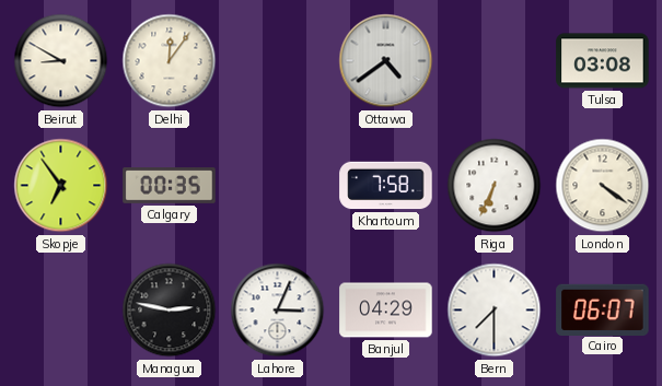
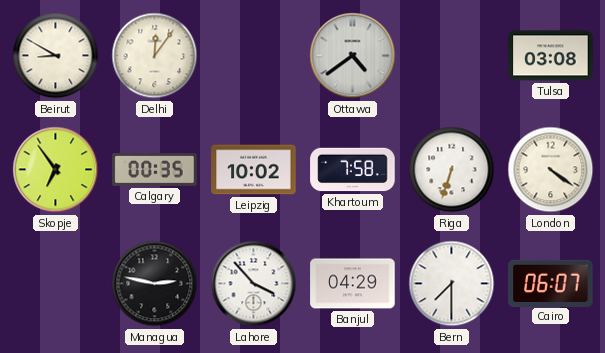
Leipzig: none -> 10:02
Riga: 6:34 -> 6:33
Lahore: 3:04 -> 3:53
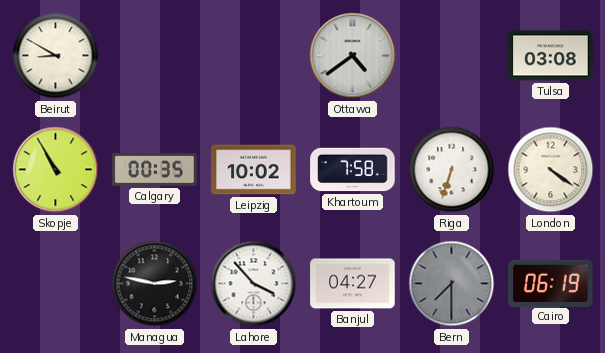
Delhi: 12:06 -> none
Skopje: 6:54 -> 10:55
Banjul: 04:29 -> 04:27
Bern dial: white -> grey
Cairo: 06:07 -> 06:19
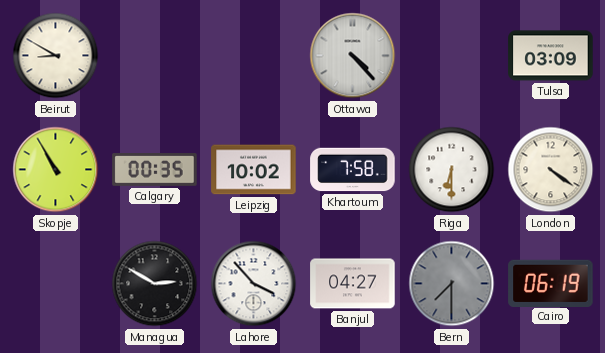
Ottawa: 4:39 -> 4:23
Tulsa: 03:08 -> 03:09
Riga: 6:33 -> 6:30
Managua: 2:47 -> 2:50
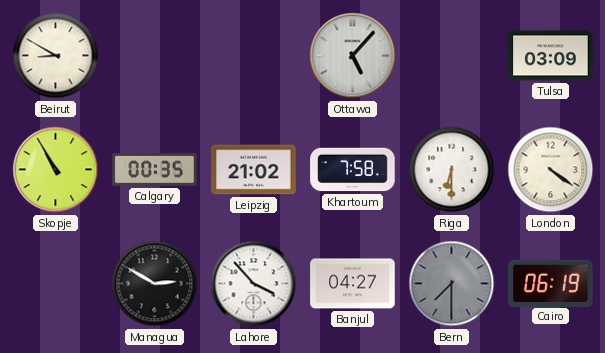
Ottawa: 4:23 -> 5:07
Leipzig: 10:02 -> 21:02
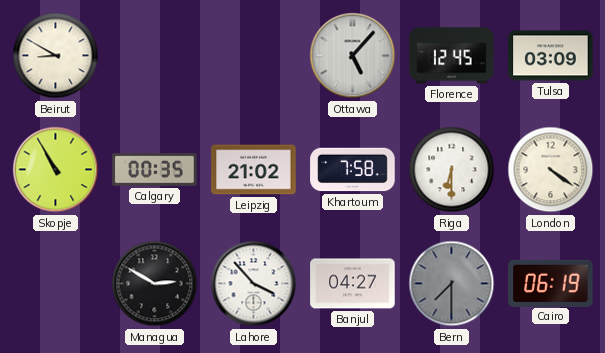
Florence: none -> 12:45
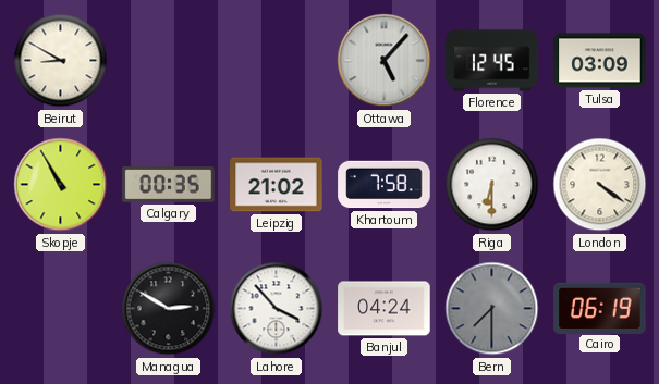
Banjul: 04:27 -> 04:24
